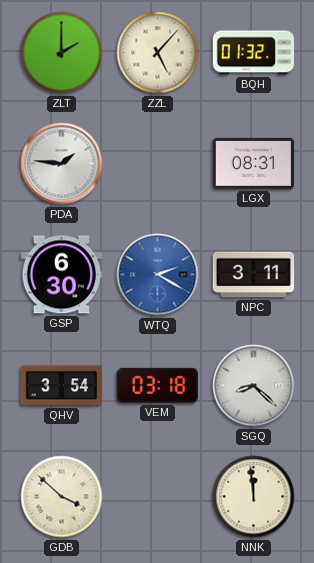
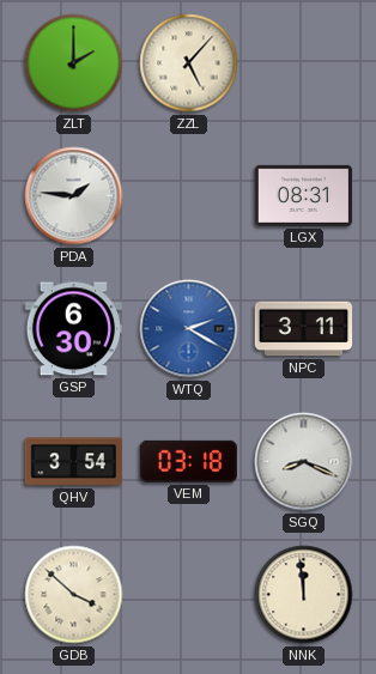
BQH: 01:32 -> none
SGQ: 8:22 -> 8:19
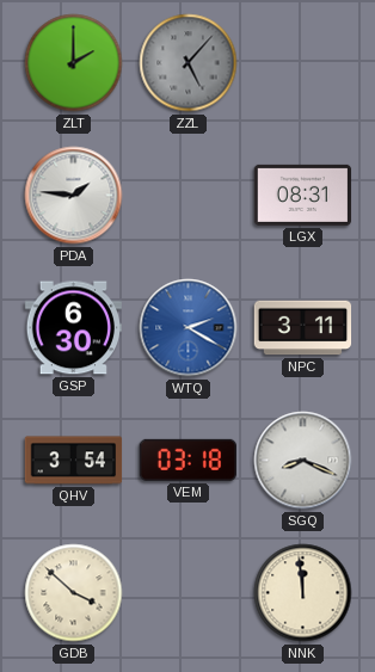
ZZL dial: cream -> grey
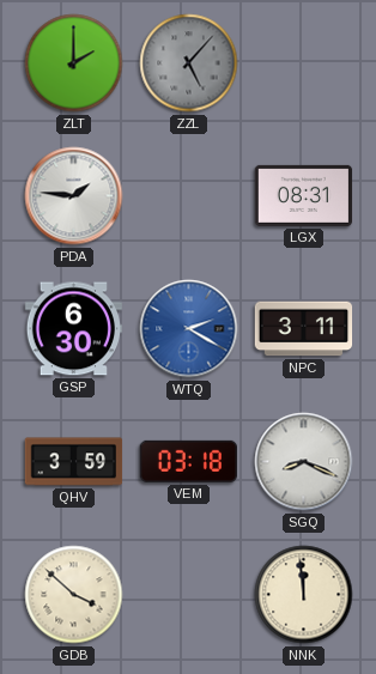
QHV: 3:54 -> 3:59
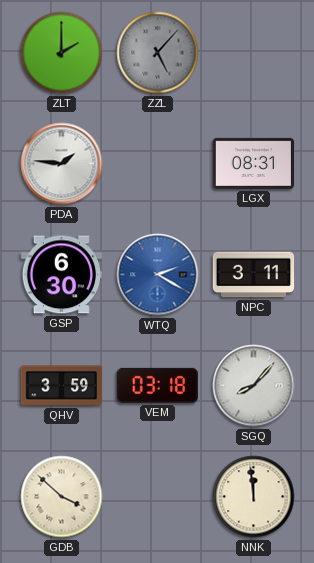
SGQ: 8:19 -> 8:07
